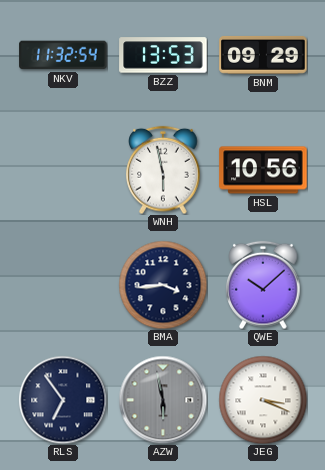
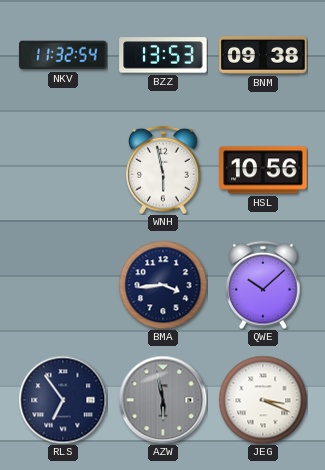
BNM: 09:29 -> 09:38
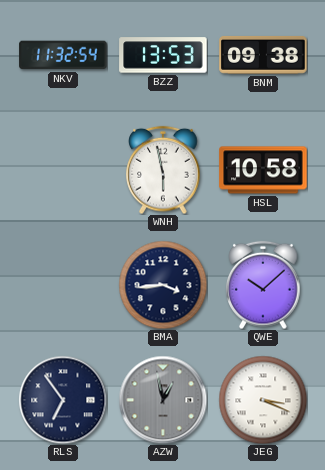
HSL: 10:56 -> 10:58
AZW: 5:58 -> 12:58
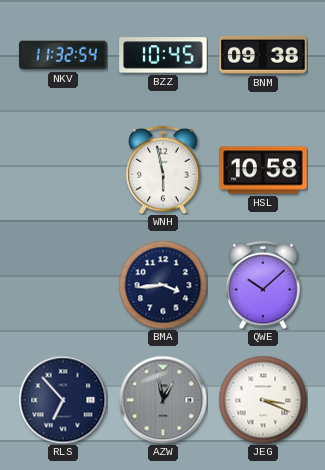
BZZ: 13:53 -> 10:45
RLS: 6:54 -> 6:53
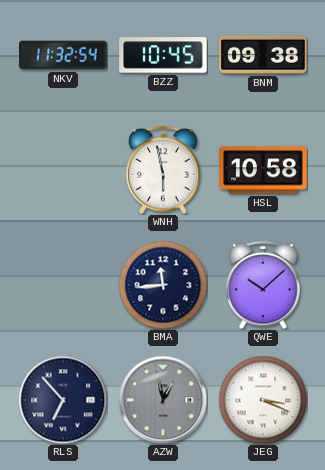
BMA: 3:44 -> 11:44
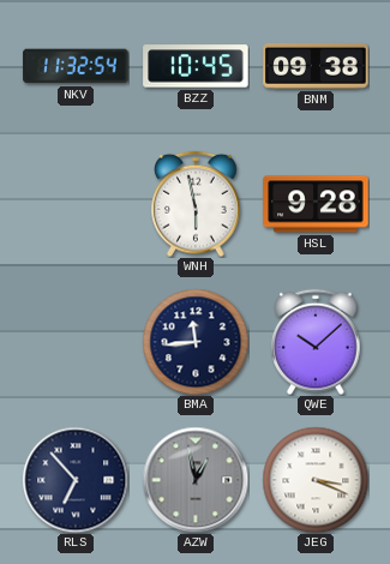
HSL: 10:58 -> 9:28
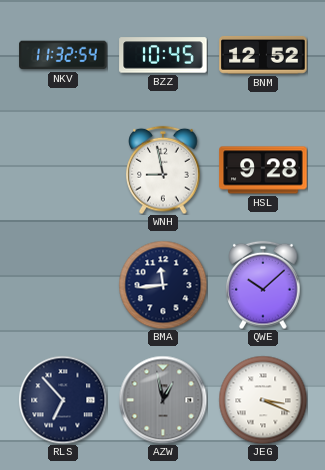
BNM: 09:38 -> 12:52
WNH: 5:58 -> 8:58
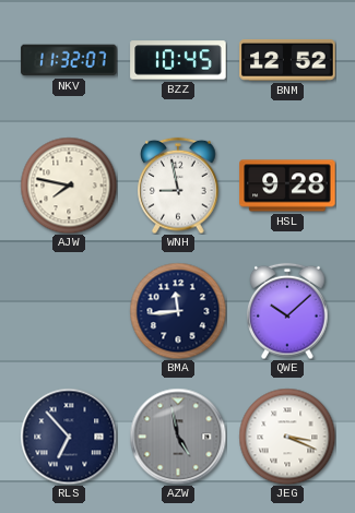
NKV: 11:32:54 -> 11:32:07
AJW: none -> 7:47
AZW: 12:58 -> 4:58
